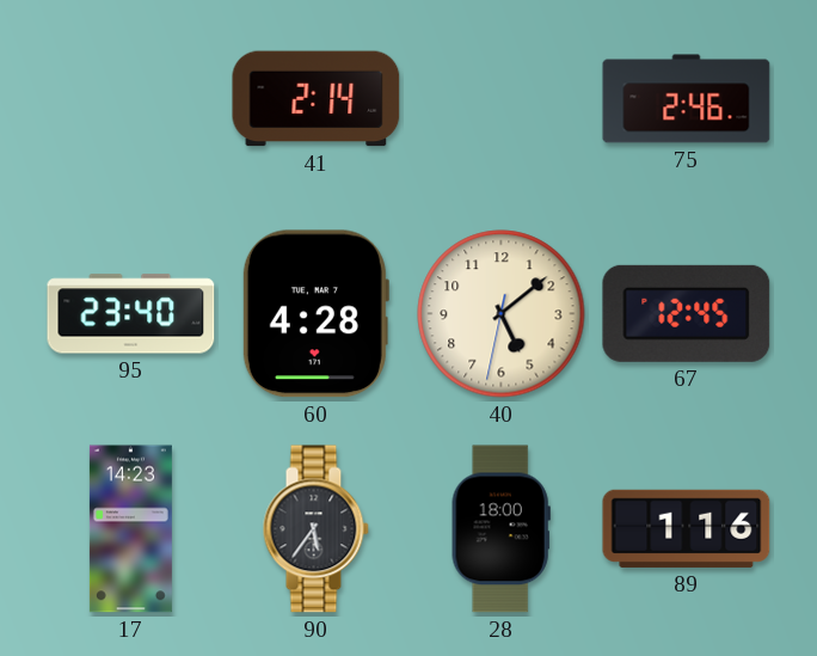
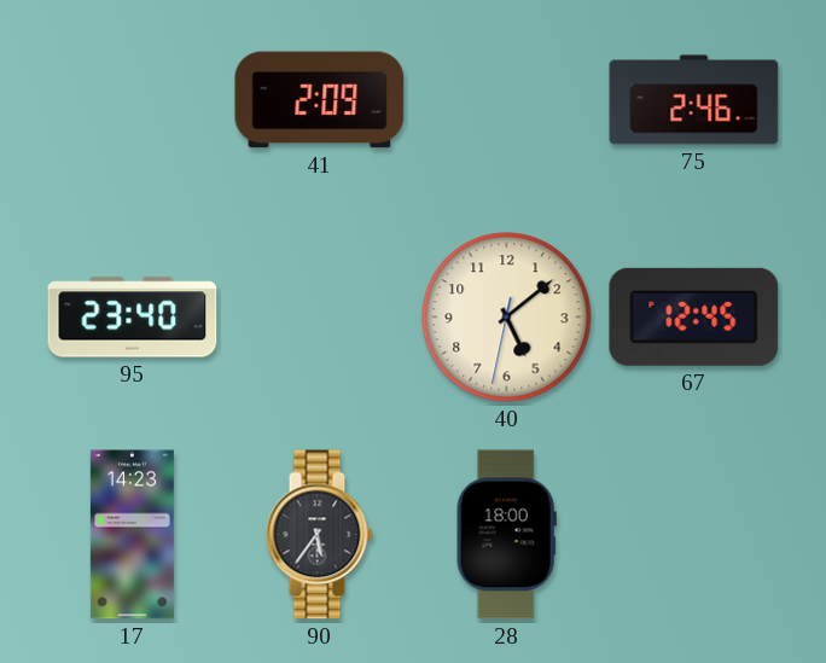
41: 2:14 -> 2:09
60: 4:28 -> none
89: 1:16 -> none
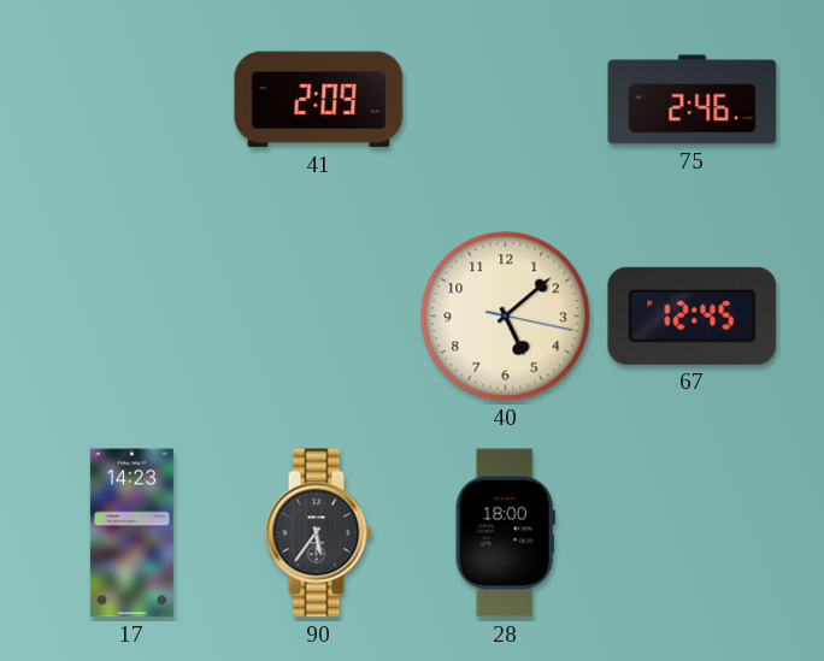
95: 23:40 -> none
40: 5:08:32 -> 5:08:17
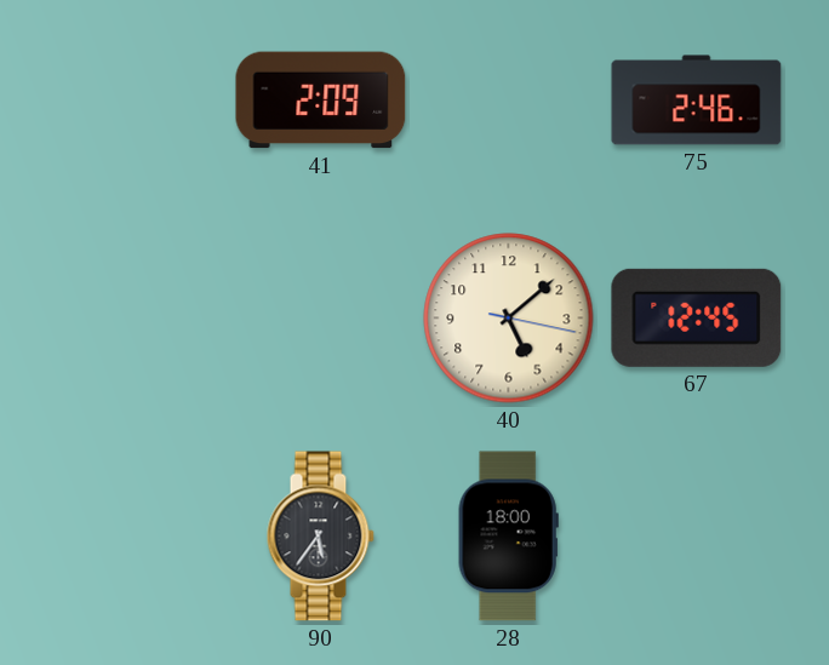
17: 14:23 -> none
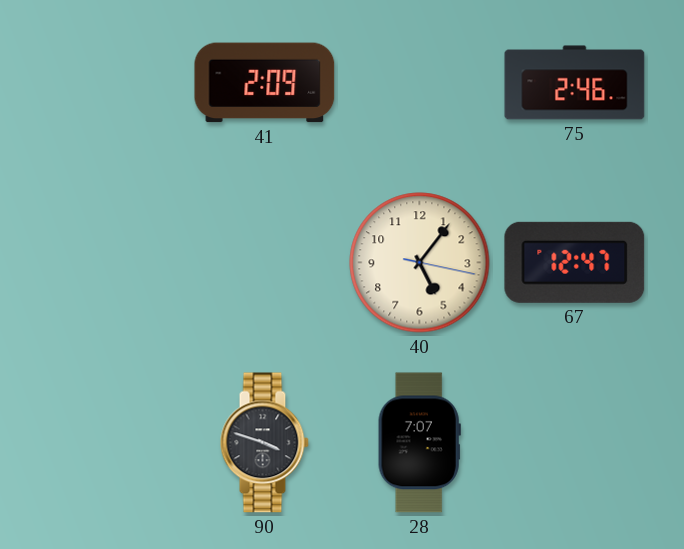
40: 5:08 -> 5:06
67: 12:45 -> 12:47
90: 5:36 -> 3:48
28: 18:00 -> 7:07
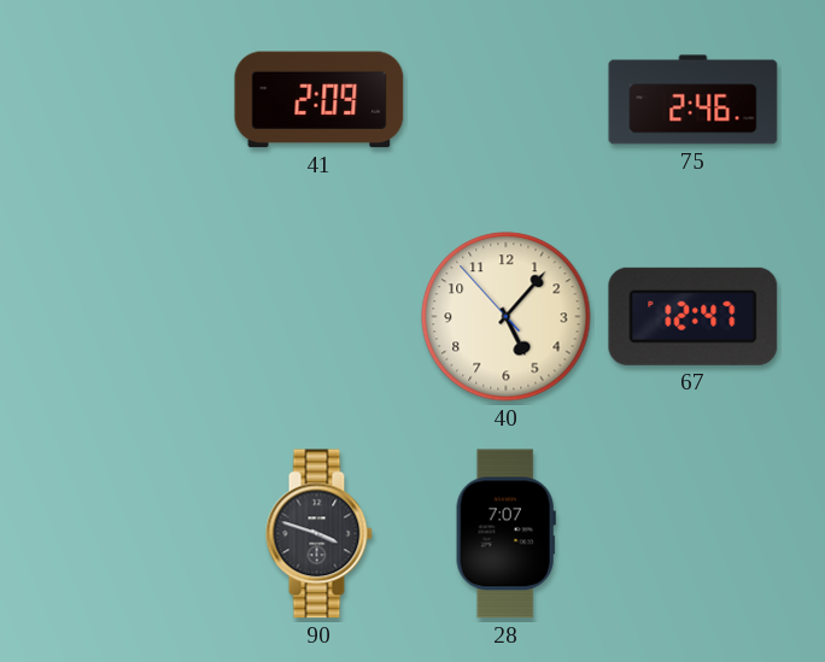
40: 5:06:17 -> 5:06:53
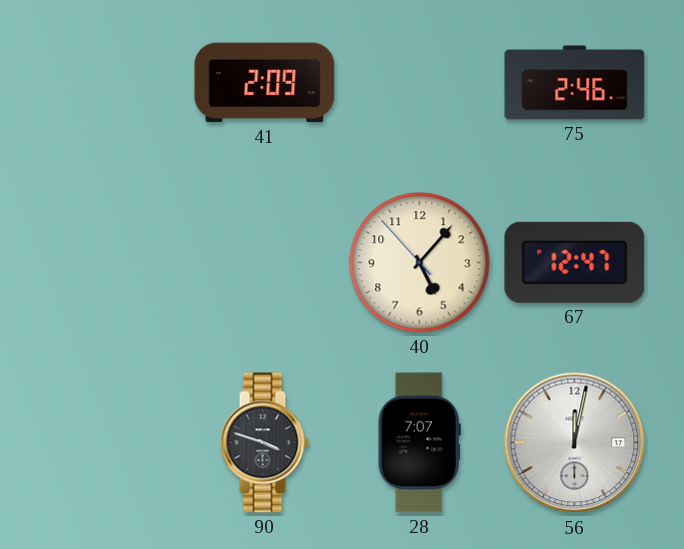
56: none -> 12:02
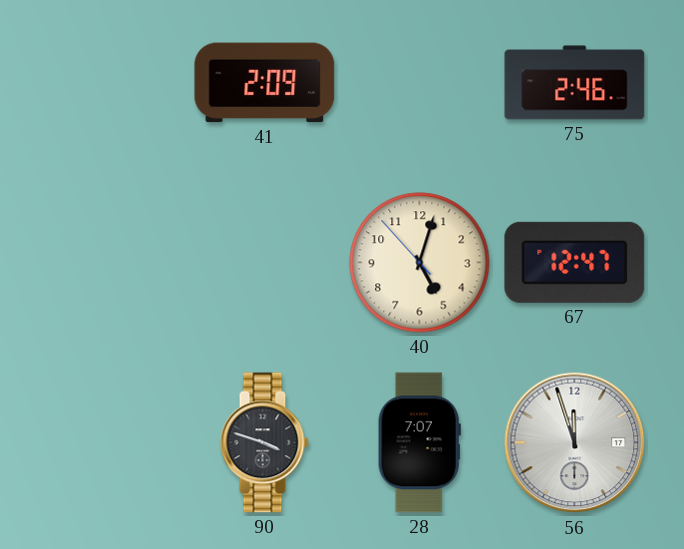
40: 5:06 -> 5:02
56: 12:02 -> 11:57
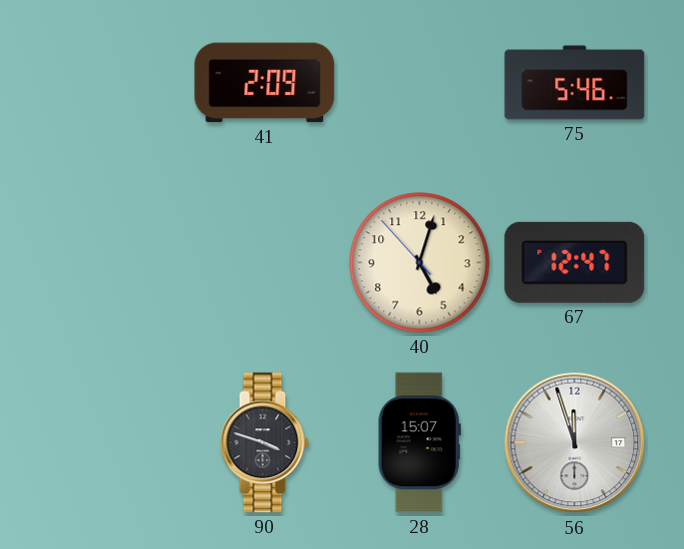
75: 2:46 -> 5:46
28: 7:07 -> 15:07
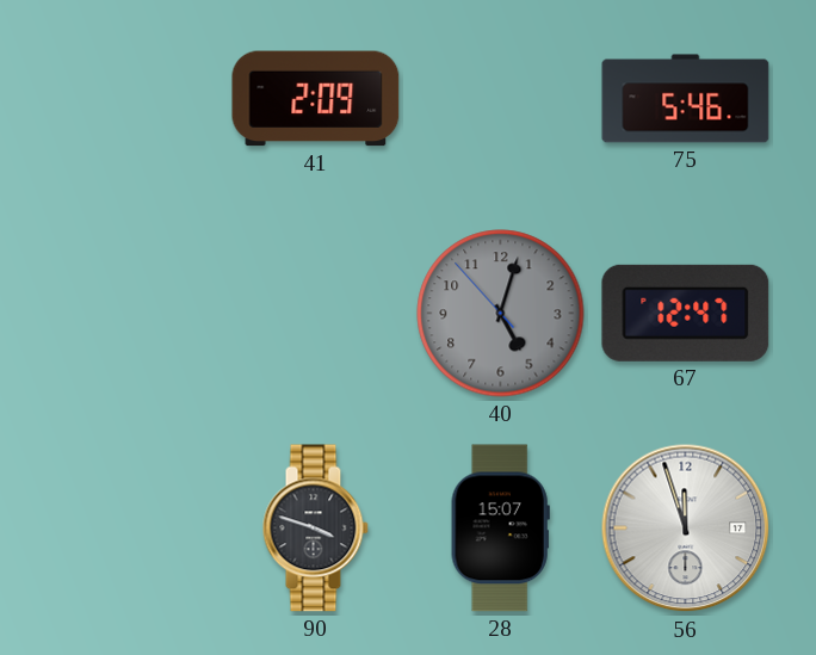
40 dial: cream -> grey
